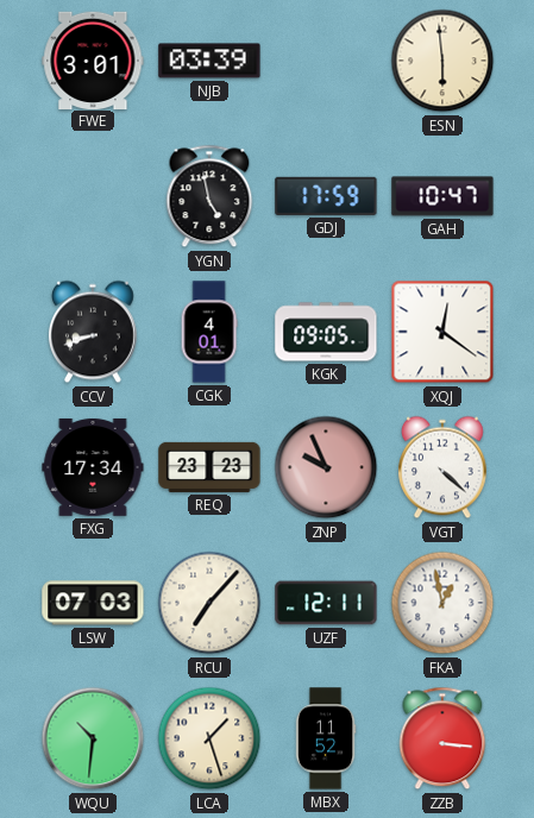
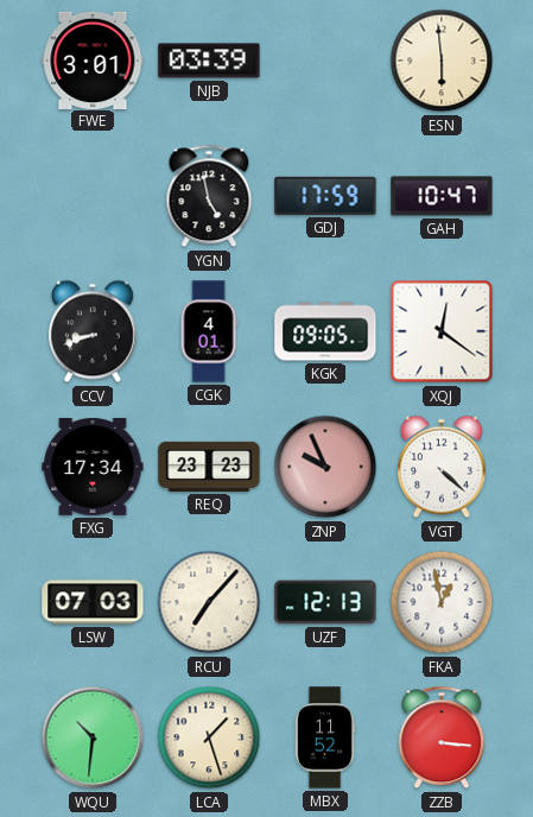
UZF: 12:11 -> 12:13
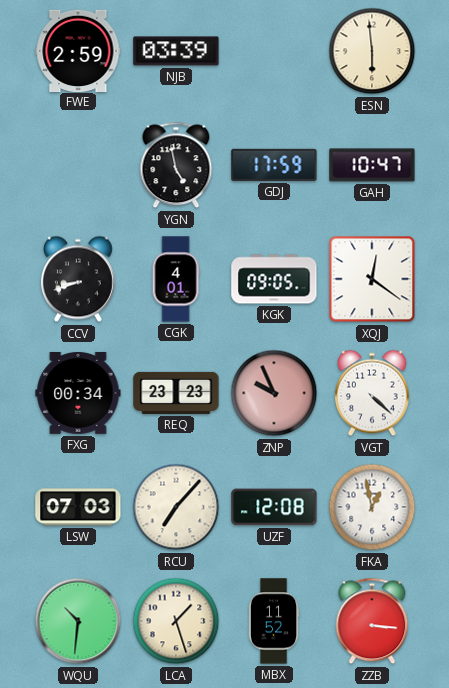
FWE: 3:01 -> 2:59
FXG: 17:34 -> 00:34
UZF: 12:13 -> 12:08
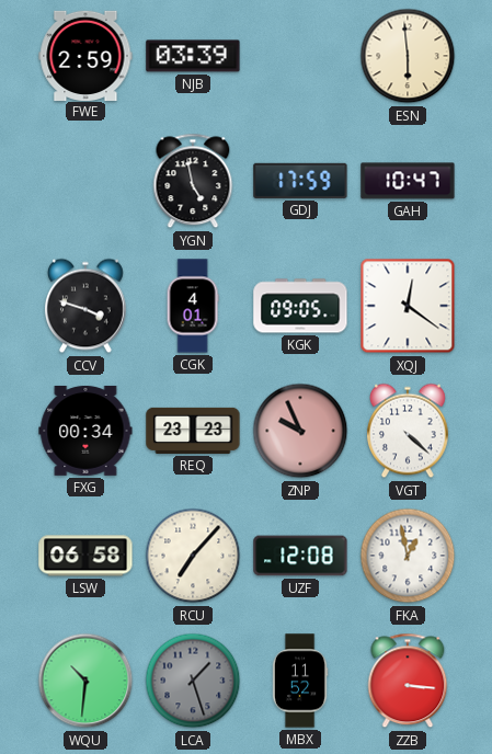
CCV: 8:42 -> 3:48
LSW: 07:03 -> 06:58
LCA dial: cream -> grey
